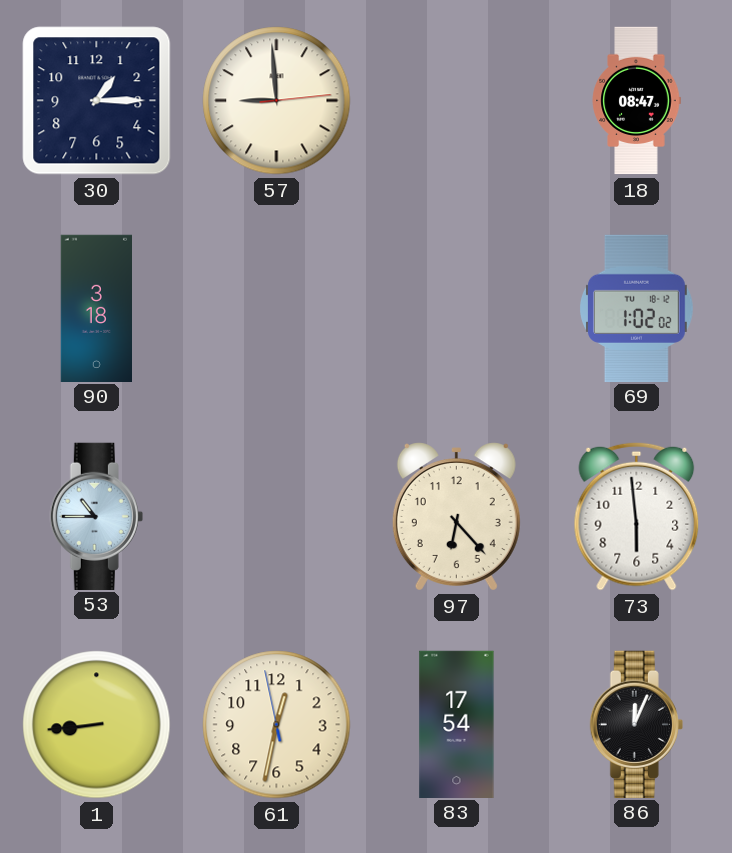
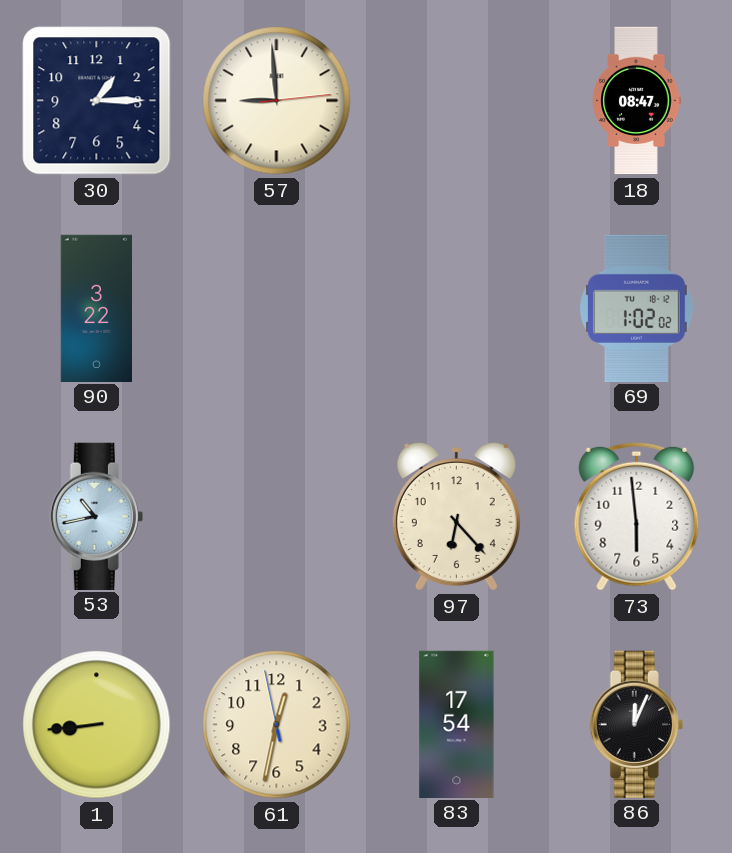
90: 3:18 -> 3:22
53: 10:45 -> 10:43
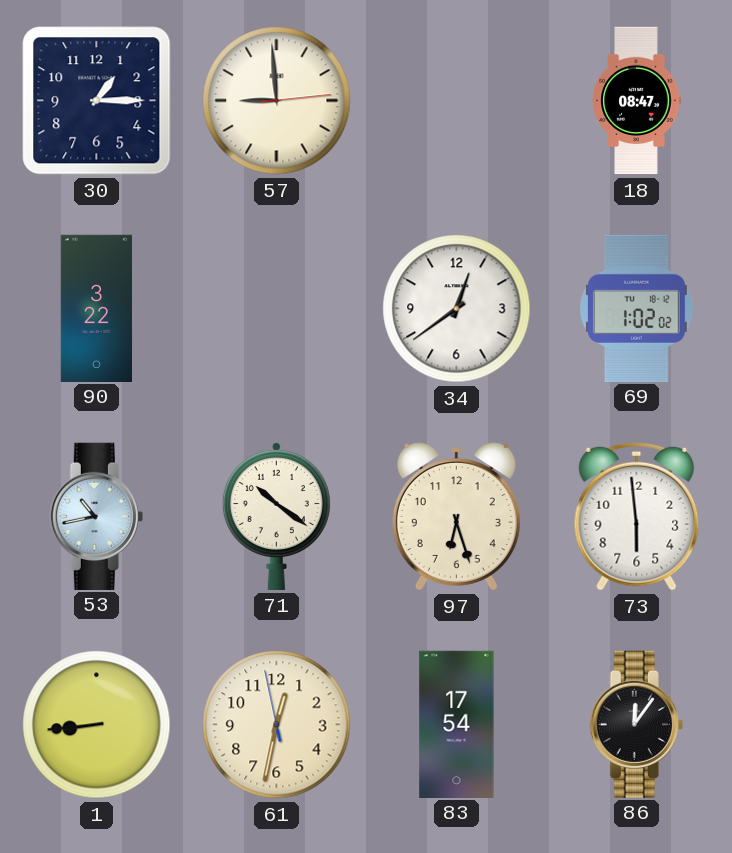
34: none -> 12:39
71: none -> 10:21
97: 6:23 -> 6:27
86: 12:04 -> 12:06
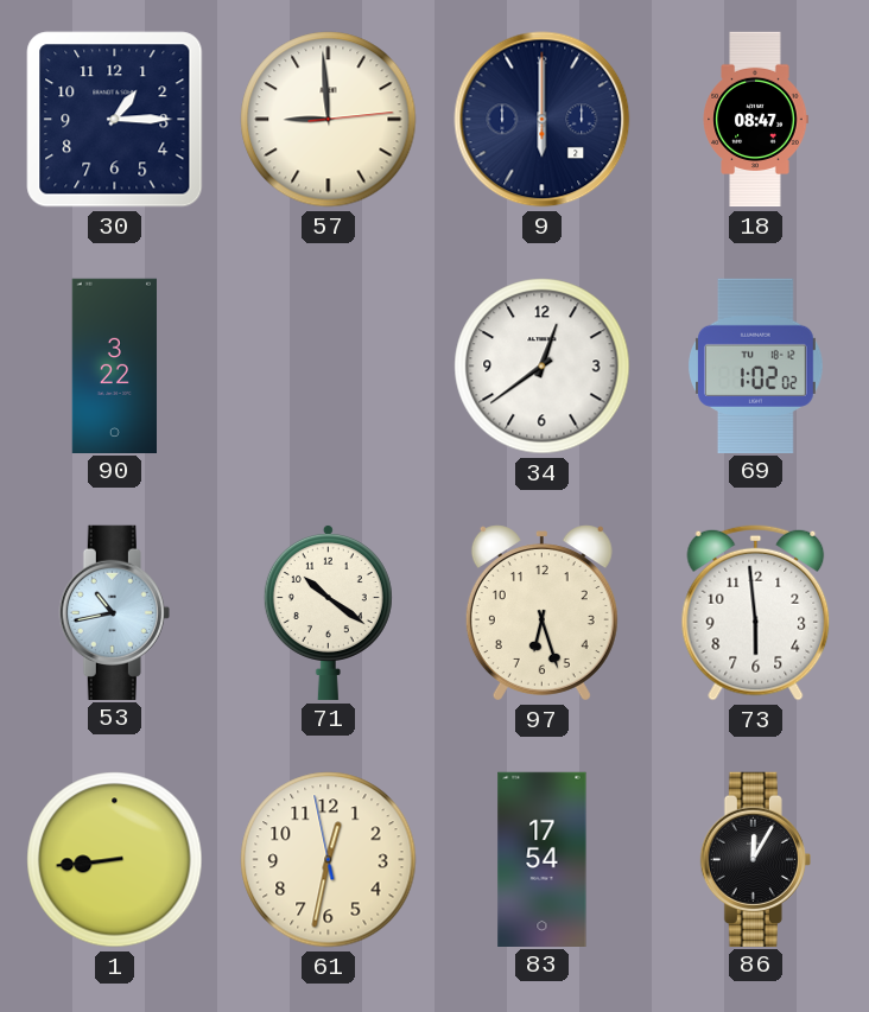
9: none -> 6:00
86: 12:06 -> 12:05
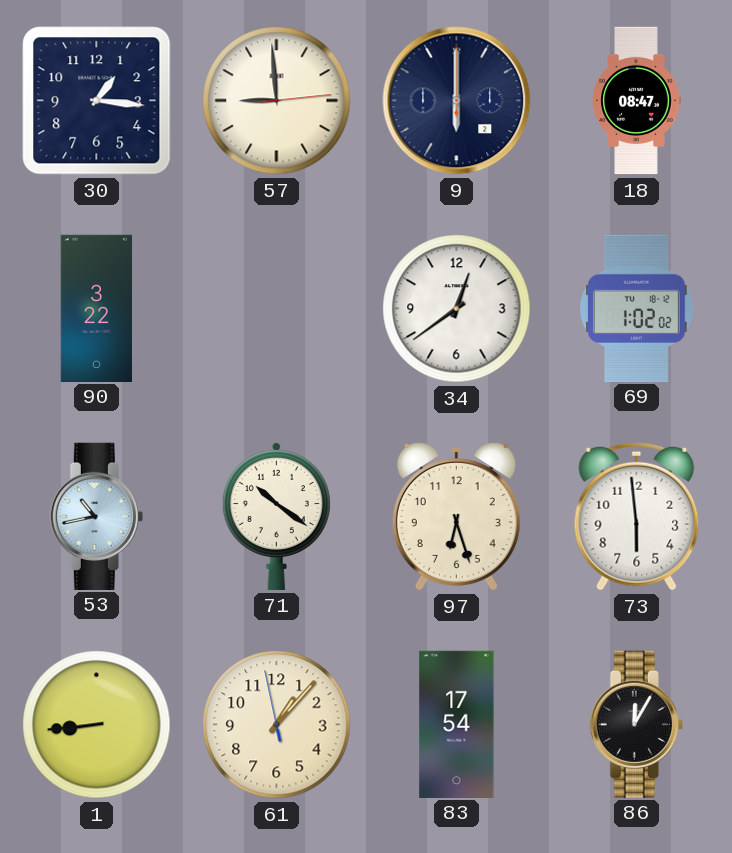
30: 1:15 -> 1:16
61: 12:31 -> 1:06
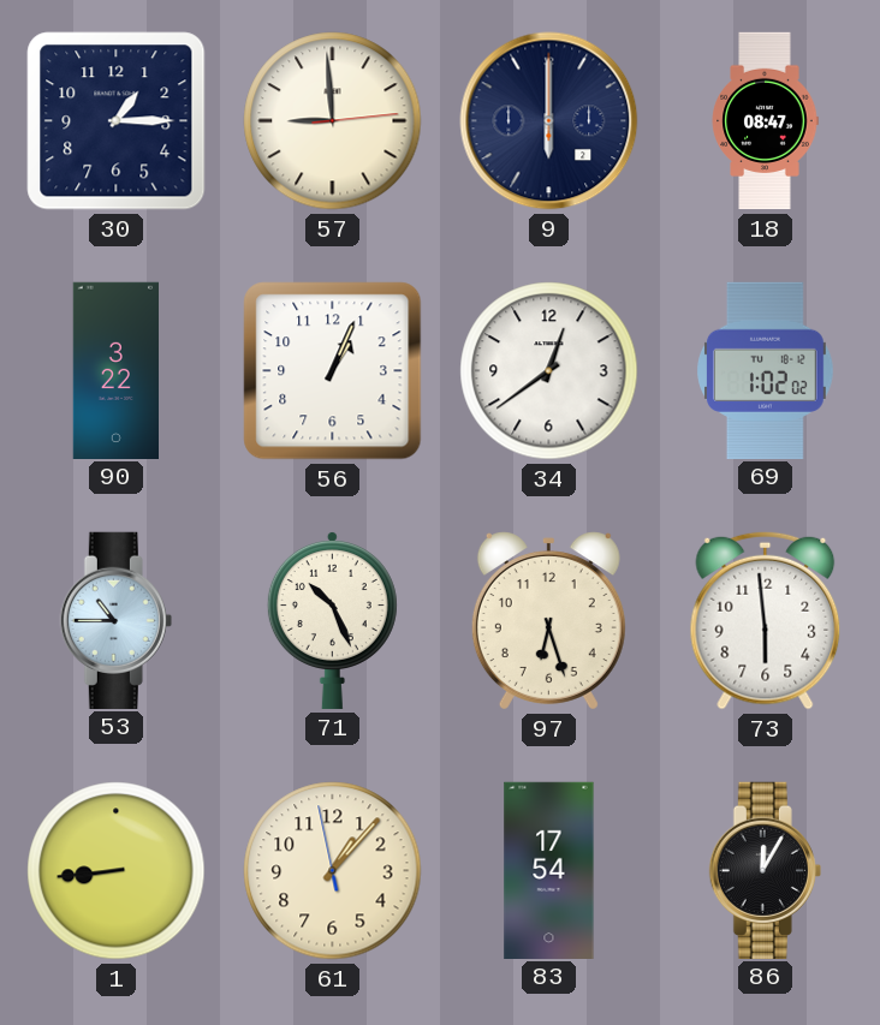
30: 1:16 -> 1:15
56: none -> 1:04
53: 10:43 -> 10:45
71: 10:21 -> 10:26
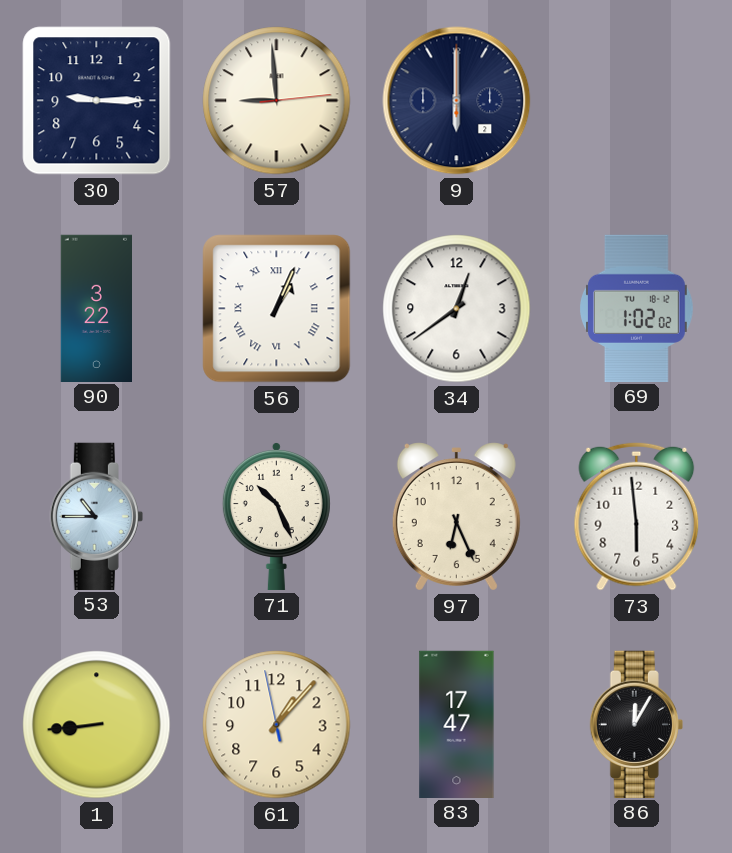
30: 1:15 -> 9:15
18: 08:47 -> none
56 numerals: Arabic -> Roman
97: 6:27 -> 6:26
83: 17:54 -> 17:47
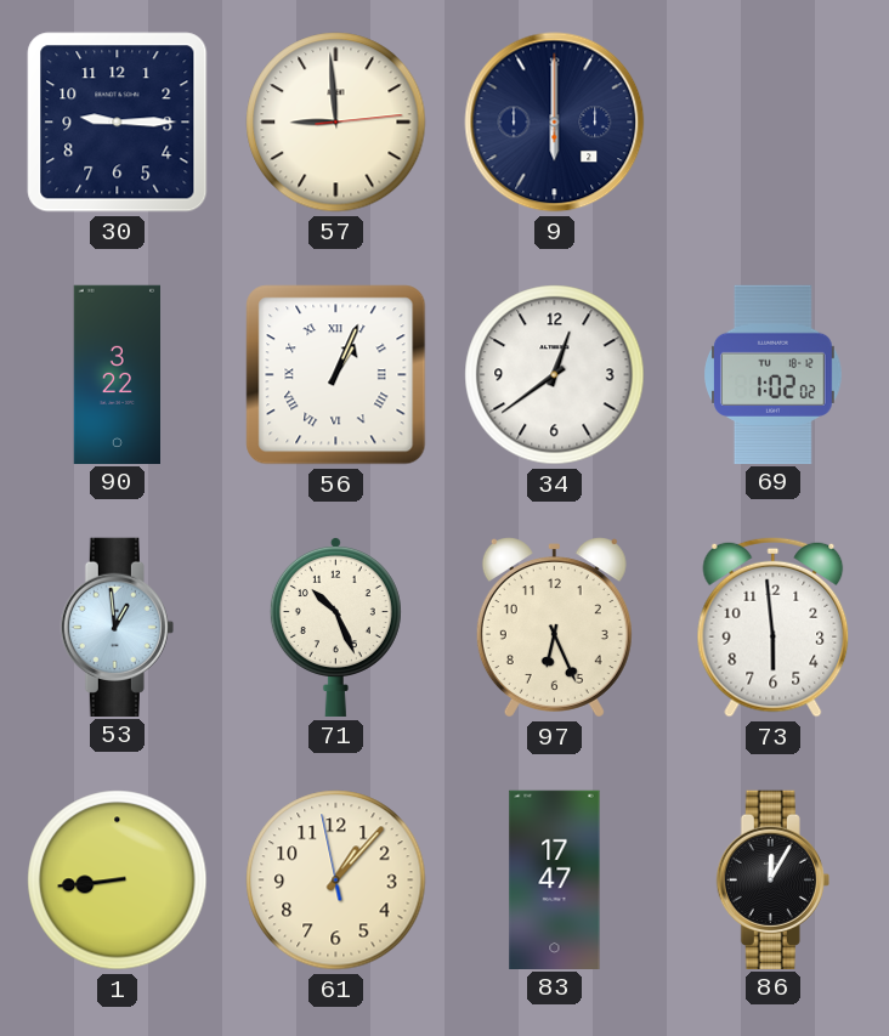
53: 10:45 -> 12:59
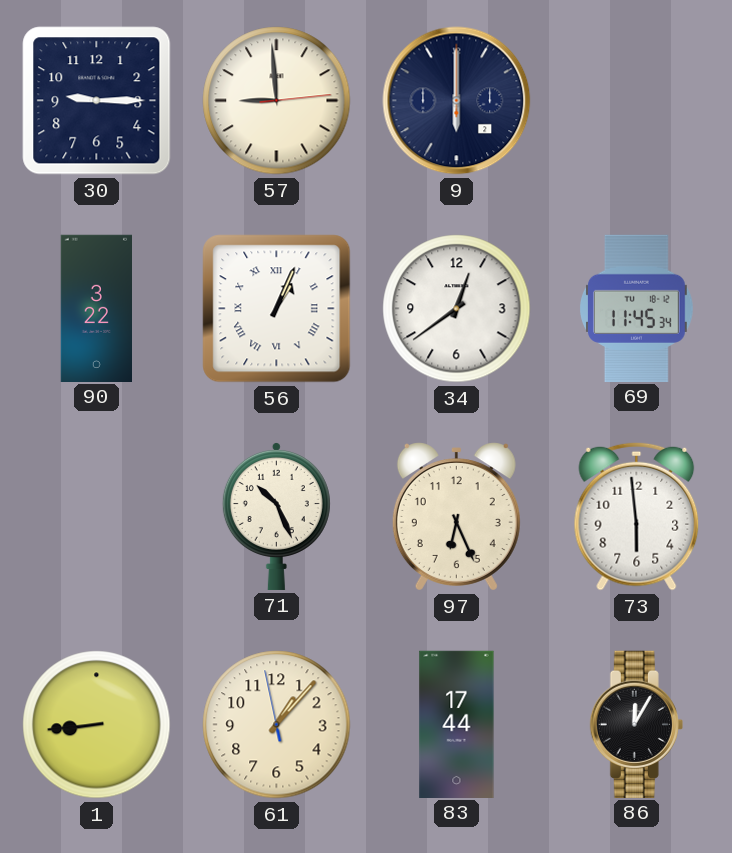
69: 1:02 -> 11:45
53: 12:59 -> none
83: 17:47 -> 17:44
